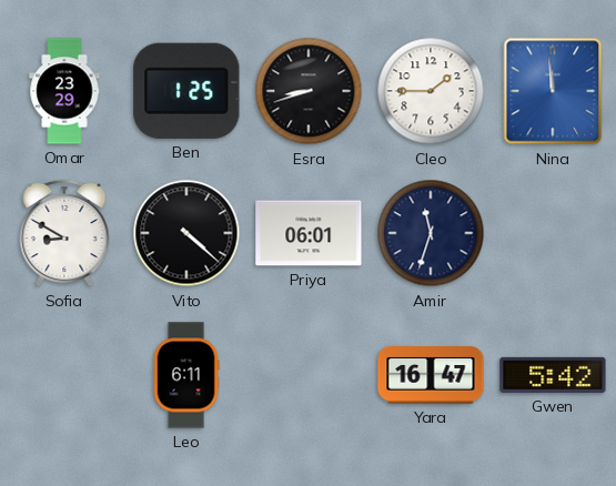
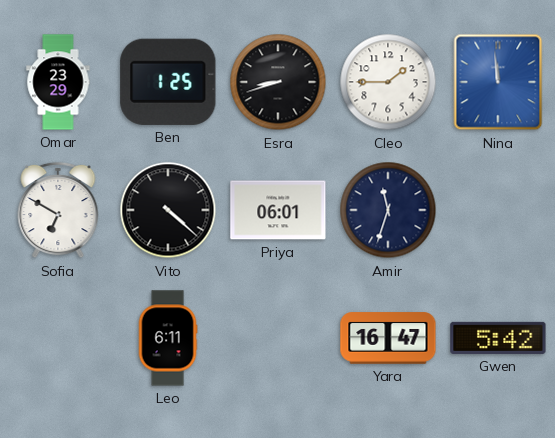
Sofia: 8:50 -> 6:50
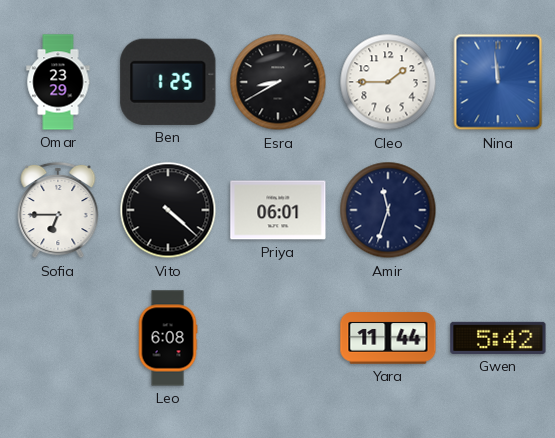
Esra: 8:42 -> 8:40
Sofia: 6:50 -> 6:45
Leo: 6:11 -> 6:08
Yara: 16:47 -> 11:44
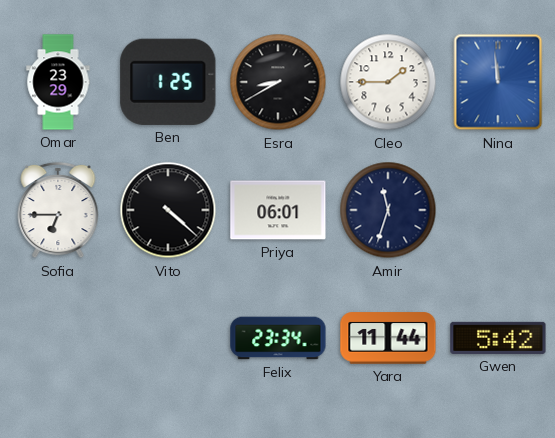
Leo: 6:08 -> none
Felix: none -> 23:34
